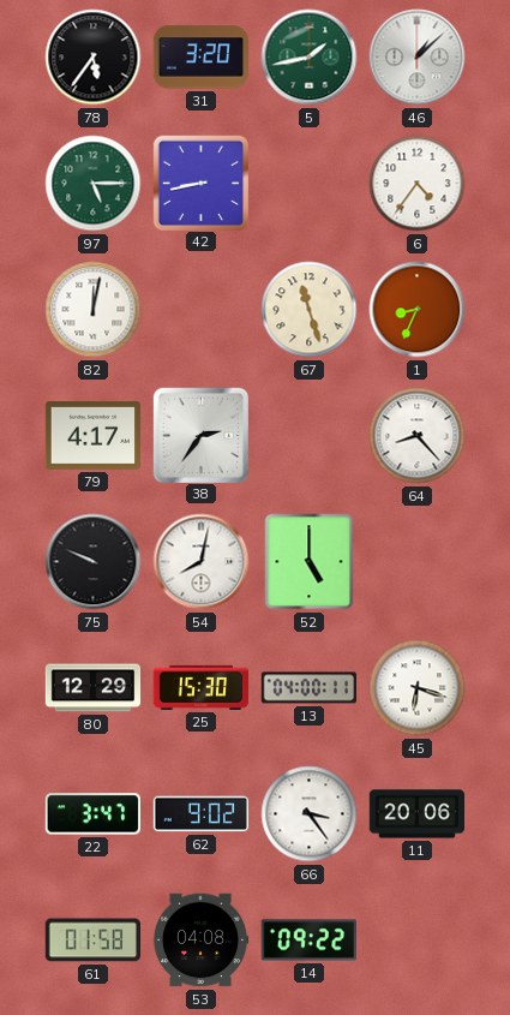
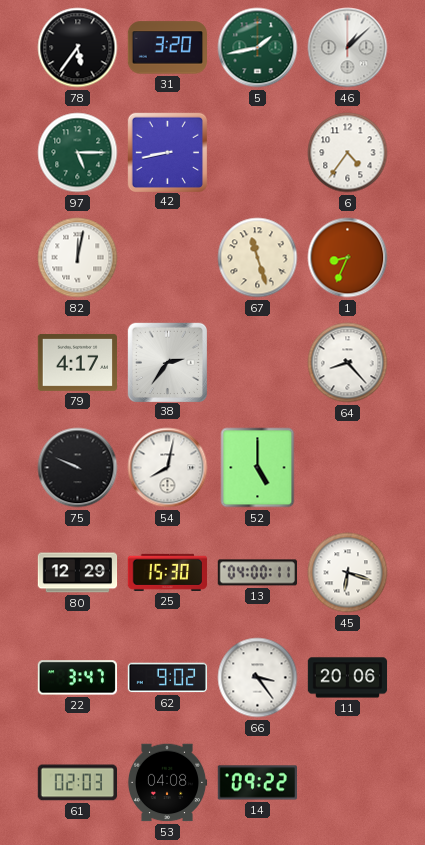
61: 01:58 -> 02:03
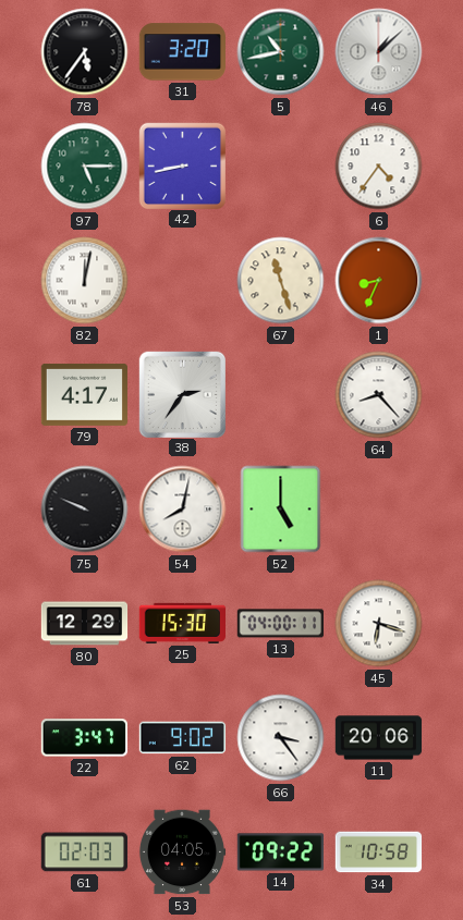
5: 1:43 -> 10:43
53: 04:08 -> 04:05
34: none -> 10:58
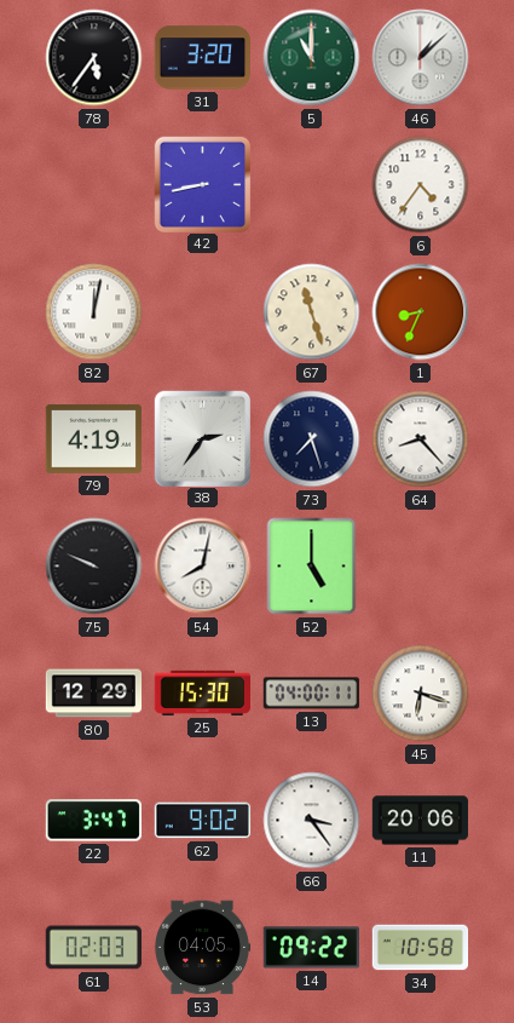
5: 10:43 -> 11:00
97: 5:15 -> none
79: 4:17 -> 4:19
73: none -> 7:27
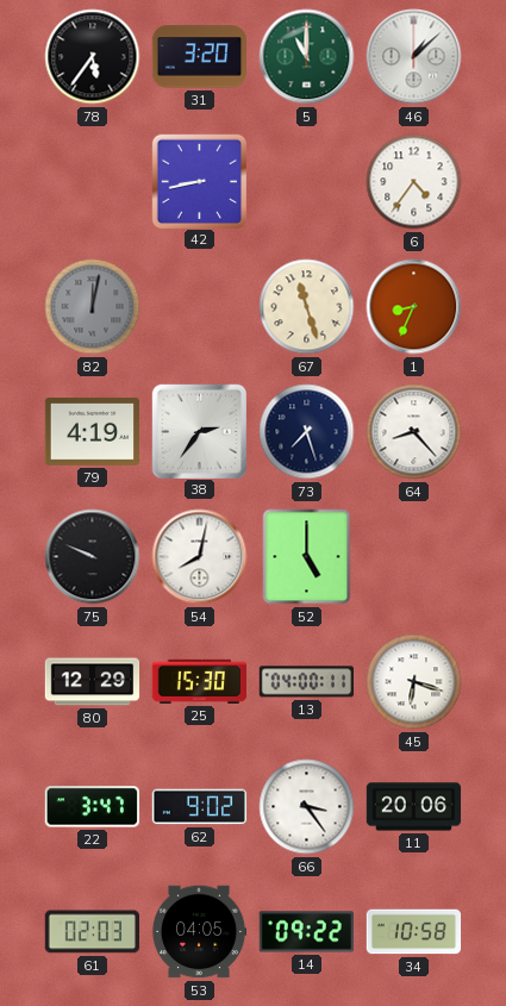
82 dial: white -> grey
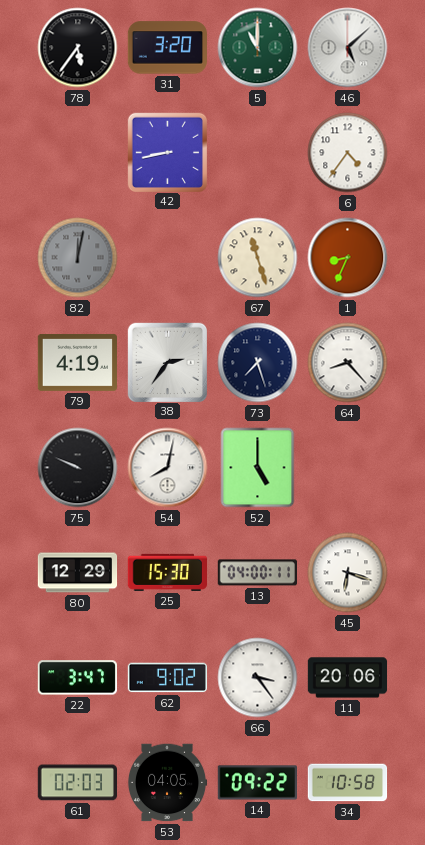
46: 1:08 -> 5:08
